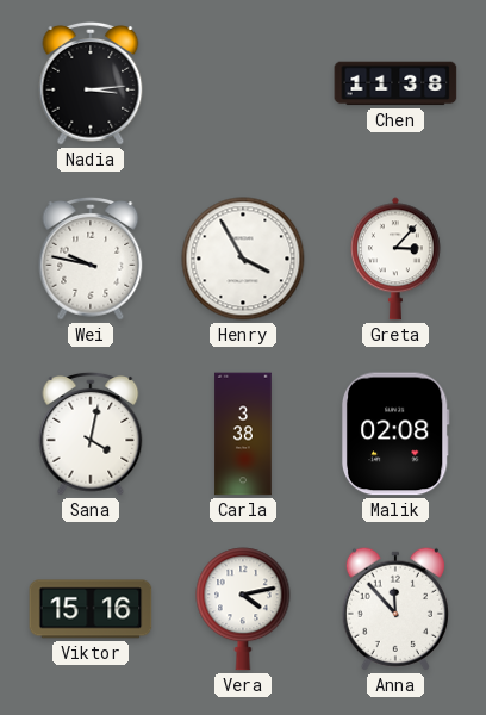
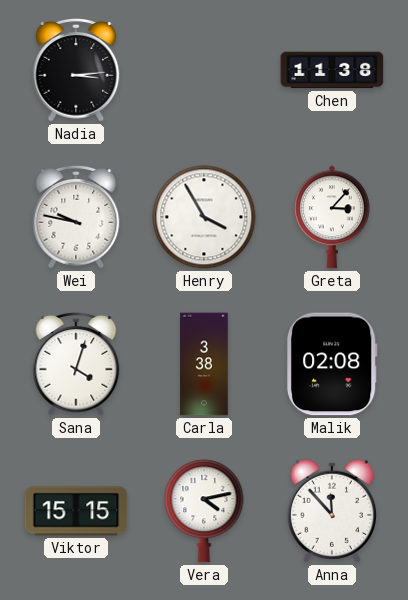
Sana: 4:02 -> 4:03
Viktor: 15:16 -> 15:15
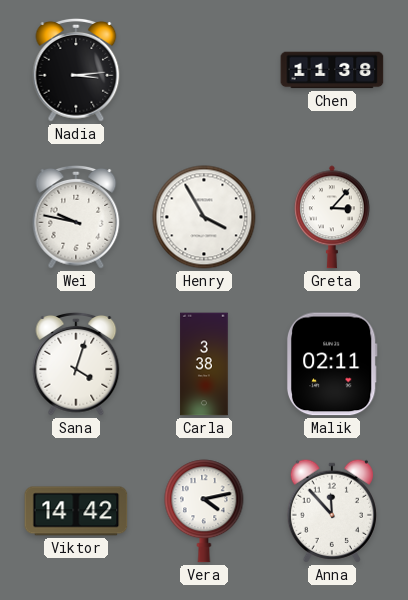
Malik: 02:08 -> 02:11
Viktor: 15:15 -> 14:42
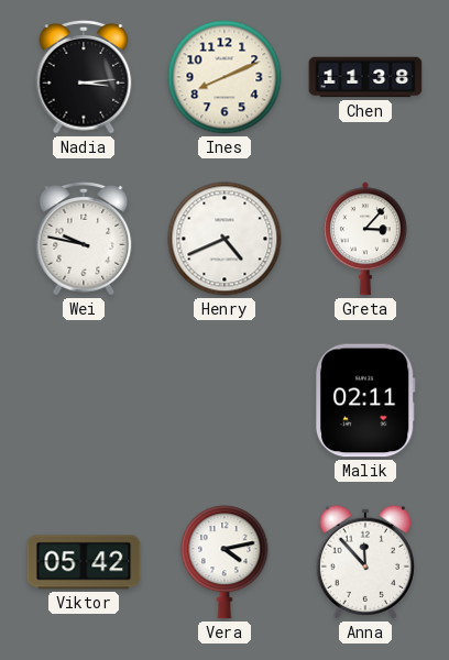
Ines: none -> 8:11
Henry: 3:55 -> 4:41
Sana: 4:03 -> none
Carla: 3:38 -> none
Viktor: 14:42 -> 05:42
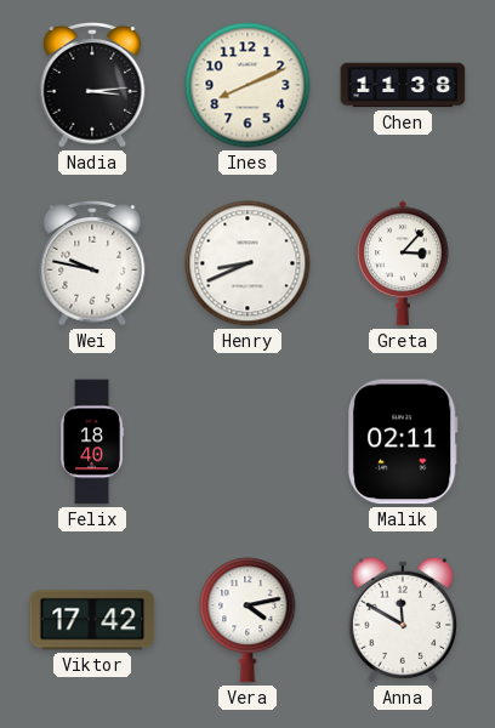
Henry: 4:41 -> 8:41
Felix: none -> 18:40
Viktor: 05:42 -> 17:42
Anna: 11:53 -> 11:50
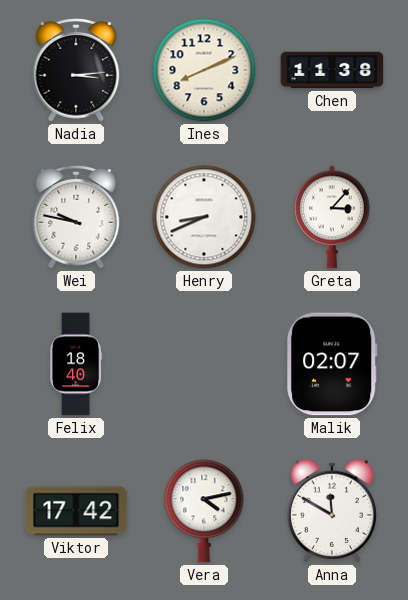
Malik: 02:11 -> 02:07
